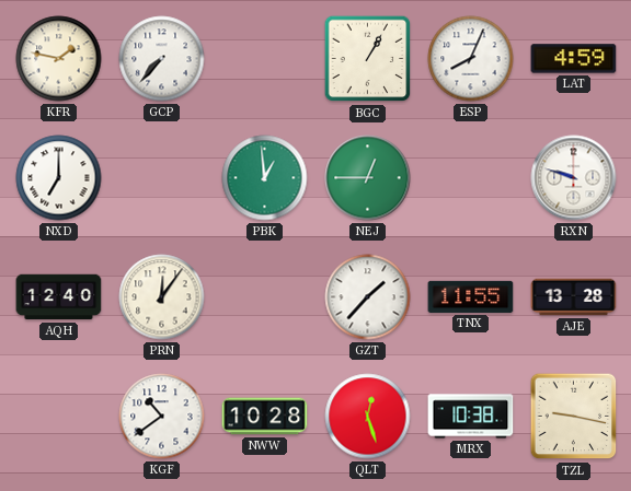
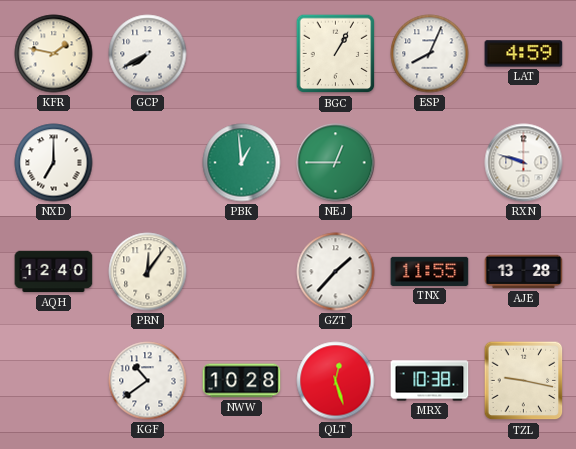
GCP: 7:37 -> 7:40
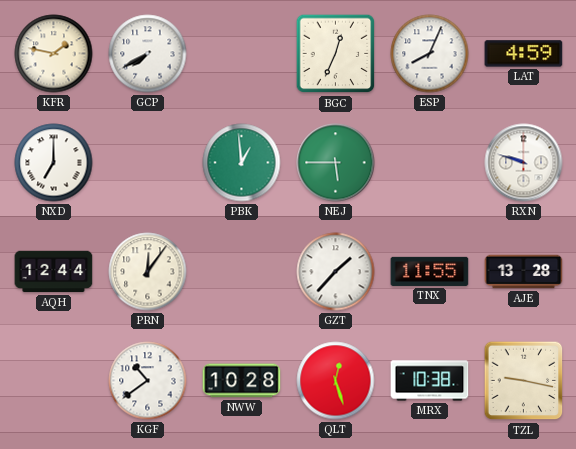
BGC: 1:05 -> 12:34
NEJ: 12:45 -> 5:45
AQH: 12:40 -> 12:44
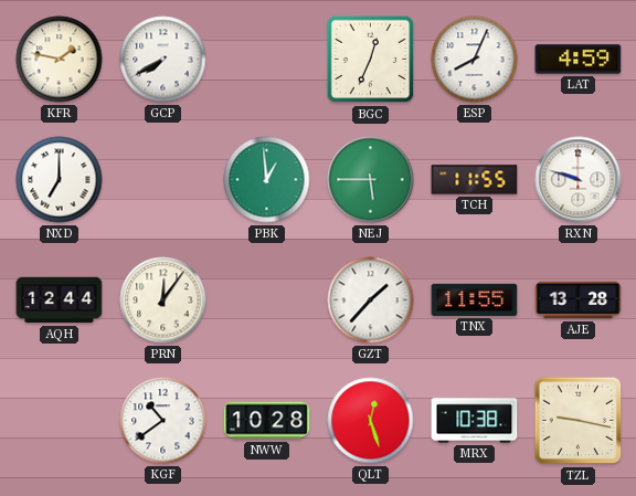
TCH: none -> 11:55
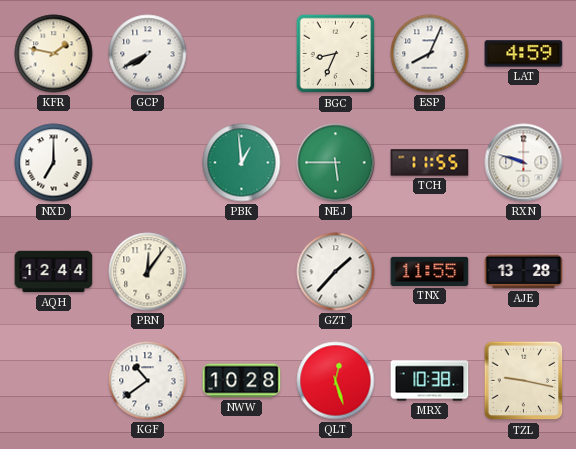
BGC: 12:34 -> 8:34
